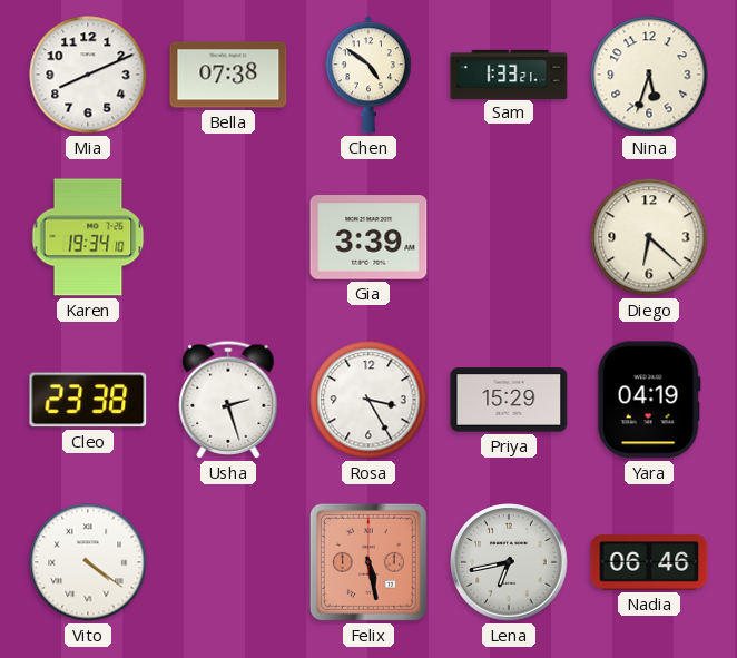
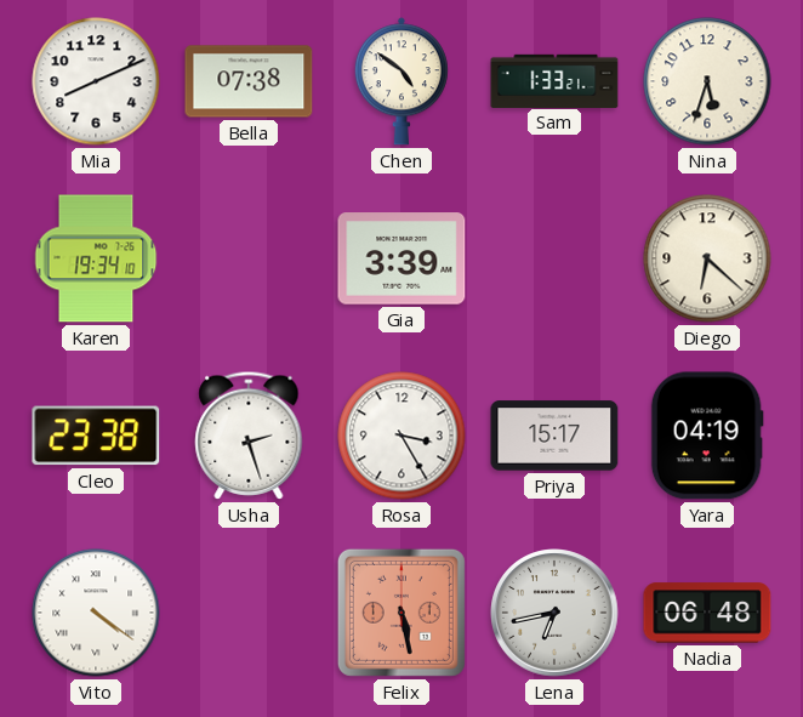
Priya: 15:29 -> 15:17
Nadia: 06:46 -> 06:48
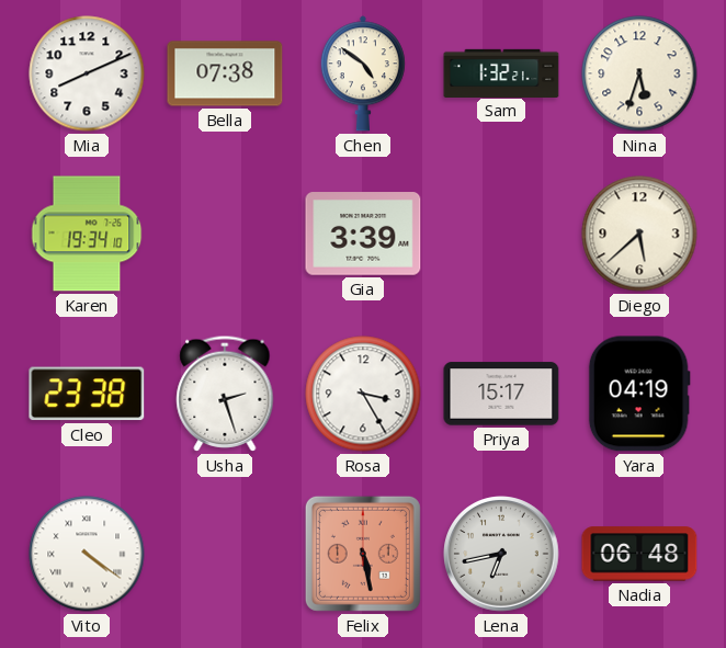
Sam: 1:33 -> 1:32
Diego: 6:22 -> 5:38
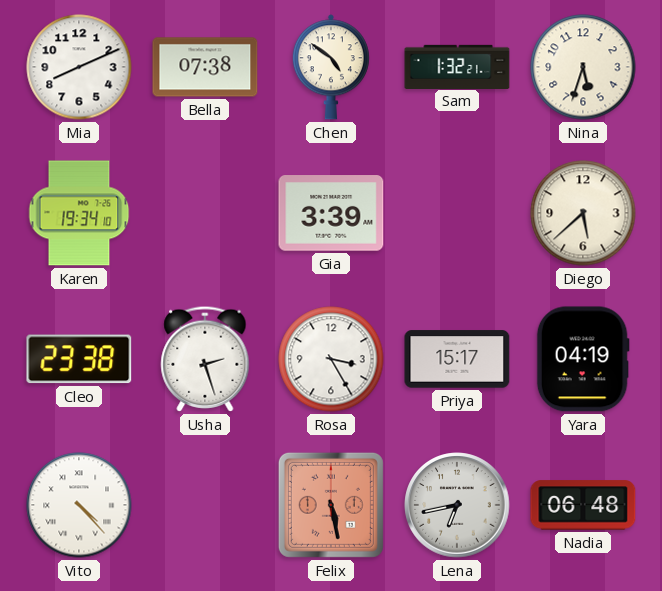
Vito: 4:21 -> 4:23
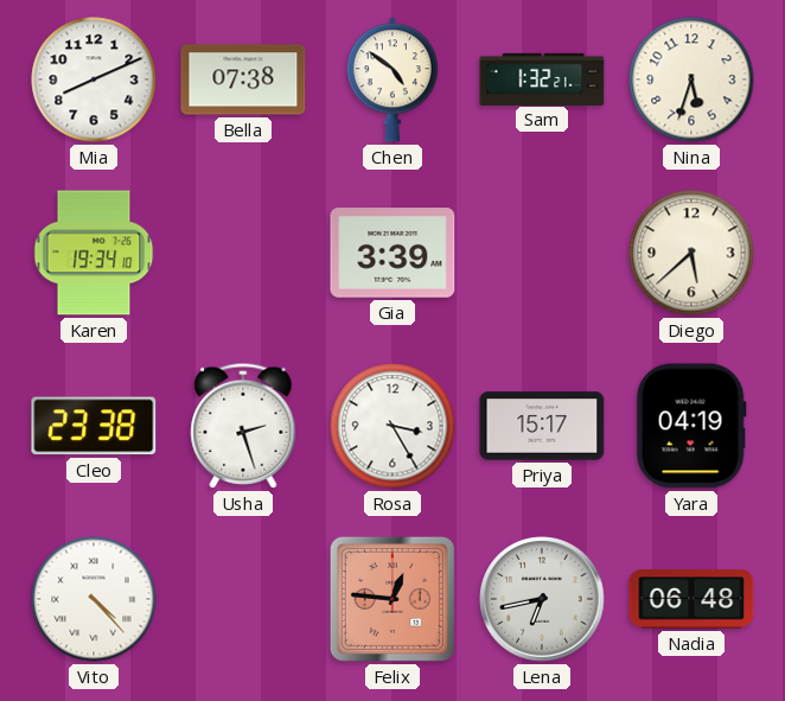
Felix: 5:28 -> 12:46
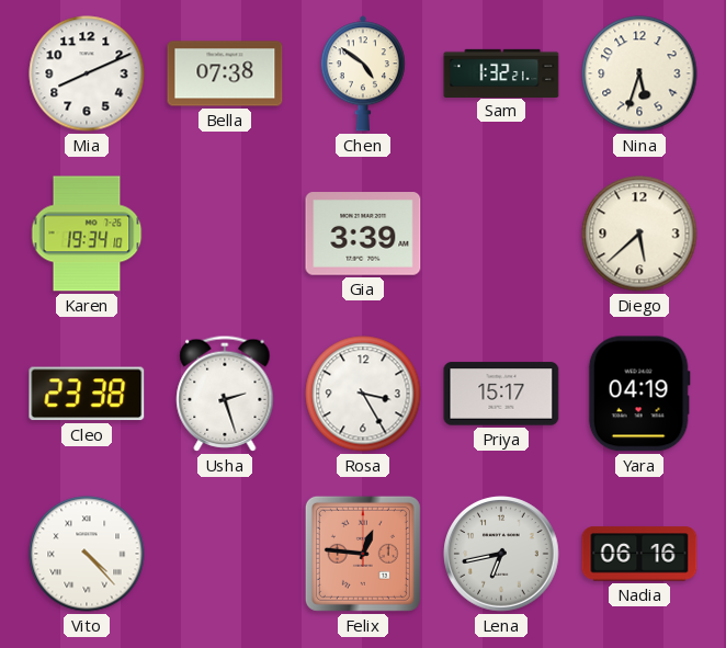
Nadia: 06:48 -> 06:16
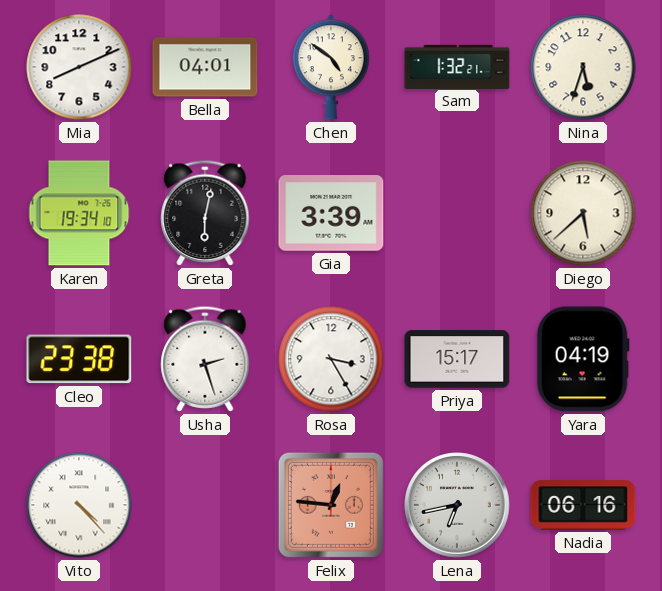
Bella: 07:38 -> 04:01
Greta: none -> 6:02
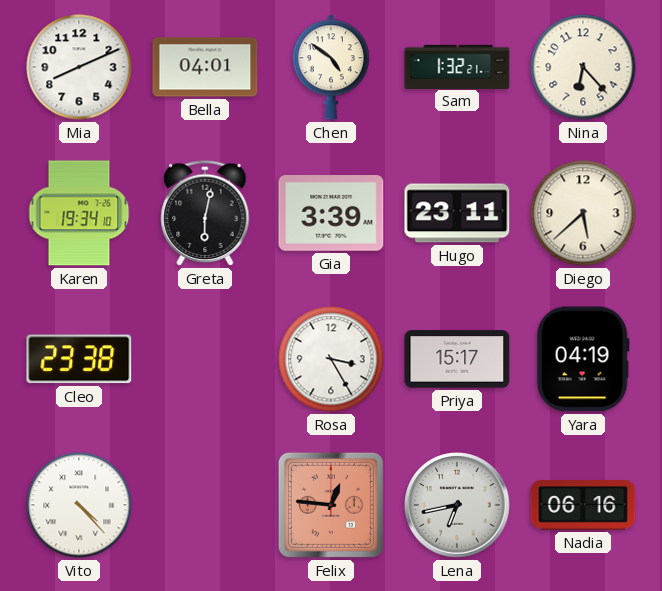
Nina: 5:33 -> 6:23
Hugo: none -> 23:11
Usha: 2:27 -> none
